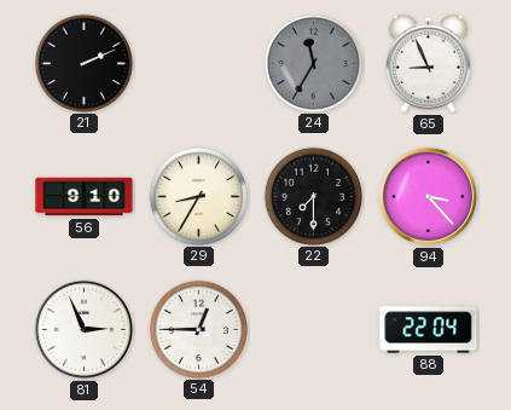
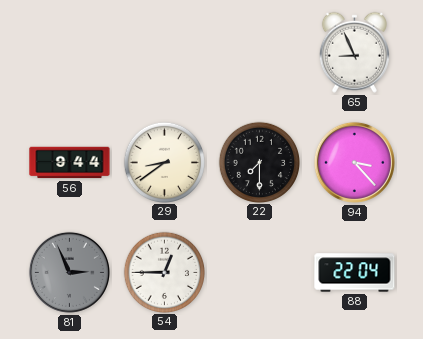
21: 2:11 -> none
24: 11:35 -> none
56: 9:10 -> 9:44
29: 8:35 -> 8:39
81 dial: white -> grey
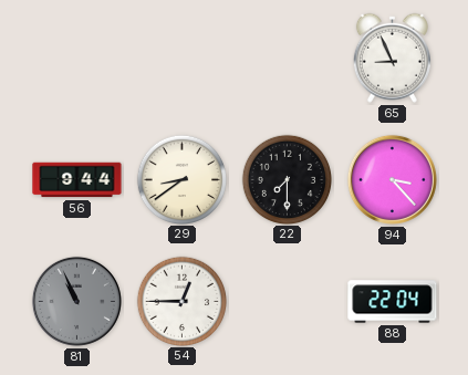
81: 2:56 -> 10:56
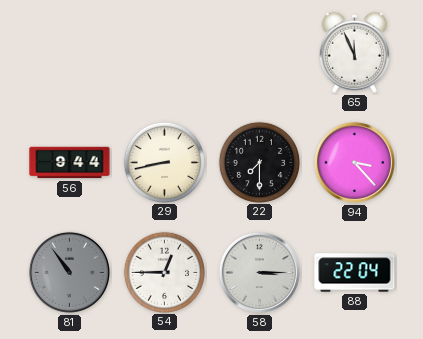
65: 8:56 -> 11:56
29: 8:39 -> 8:43
81: 10:56 -> 10:54
58: none -> 3:15
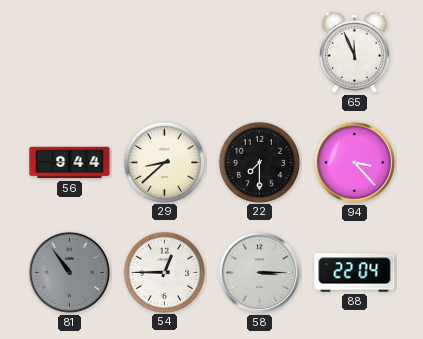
29: 8:43 -> 8:38
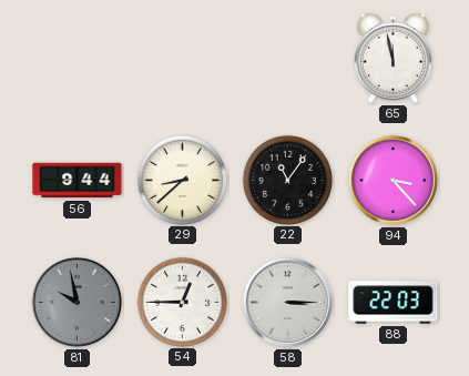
65: 11:56 -> 11:58
22: 7:30 -> 11:06
81: 10:54 -> 9:58
88: 22:04 -> 22:03
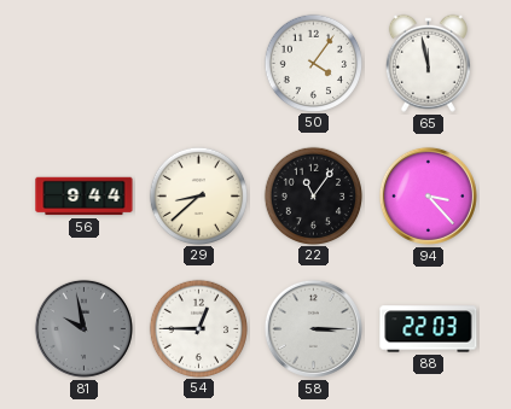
50: none -> 4:06
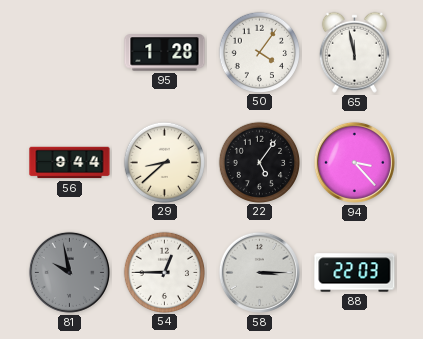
95: none -> 1:28
22: 11:06 -> 5:06
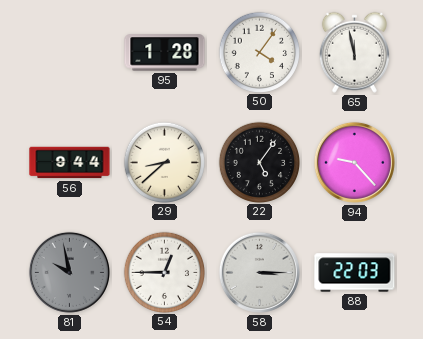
94: 3:23 -> 9:23
